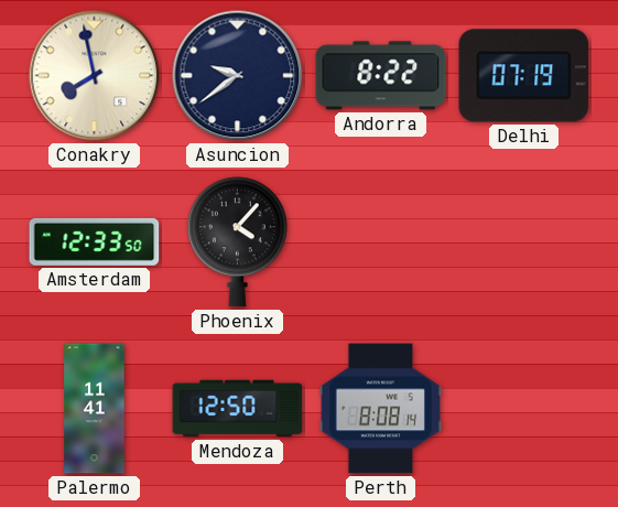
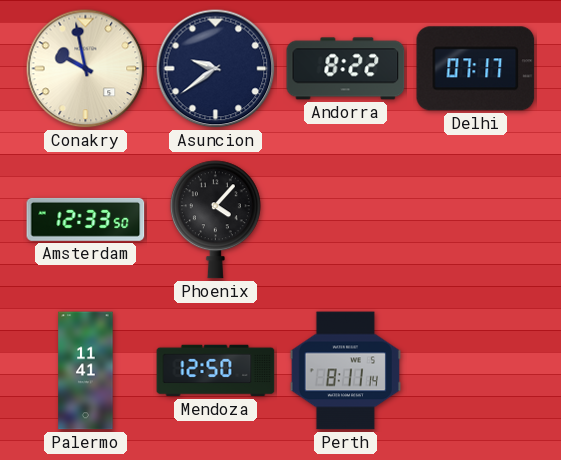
Conakry: 7:58 -> 9:58
Delhi: 07:19 -> 07:17
Perth: 8:08 -> 8:11
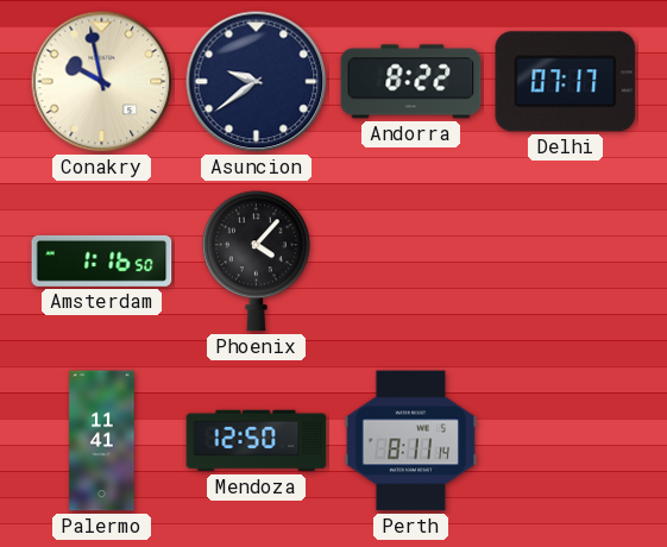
Amsterdam: 12:33 -> 1:16
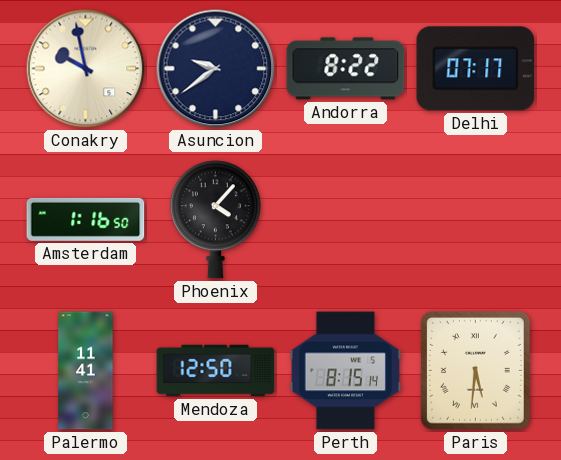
Perth: 8:11 -> 8:15
Paris: none -> 5:31
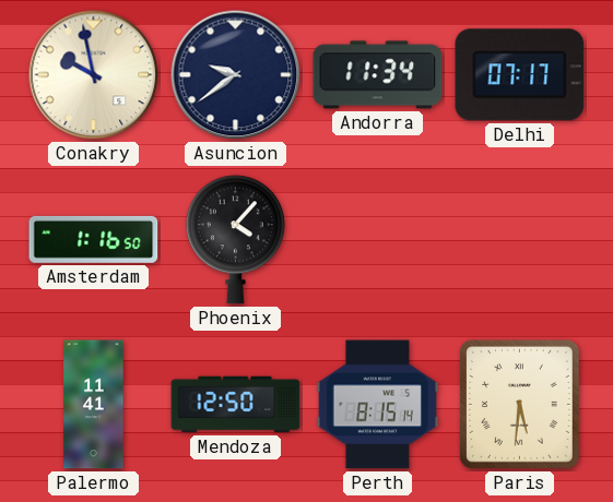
Andorra: 8:22 -> 11:34
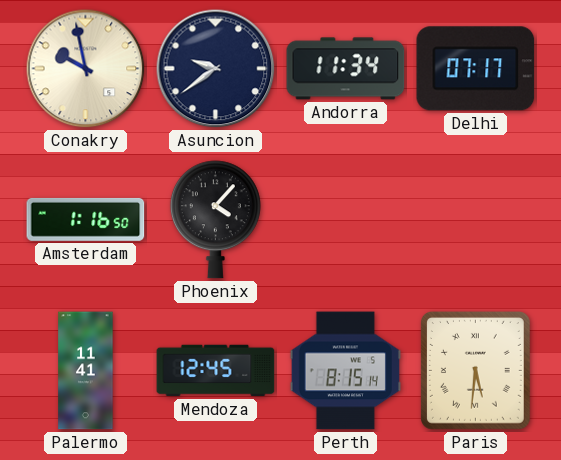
Mendoza: 12:50 -> 12:45
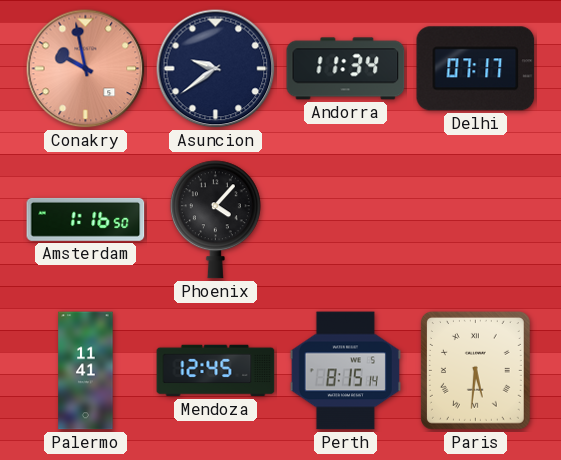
Conakry dial: cream -> salmon
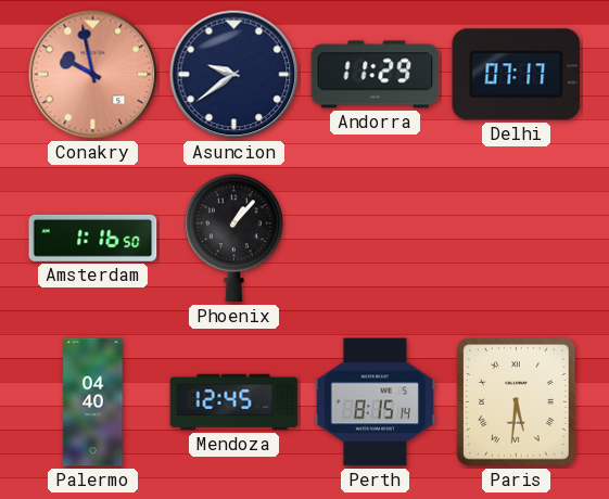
Andorra: 11:34 -> 11:29
Phoenix: 4:07 -> 1:07
Palermo: 11:41 -> 04:40
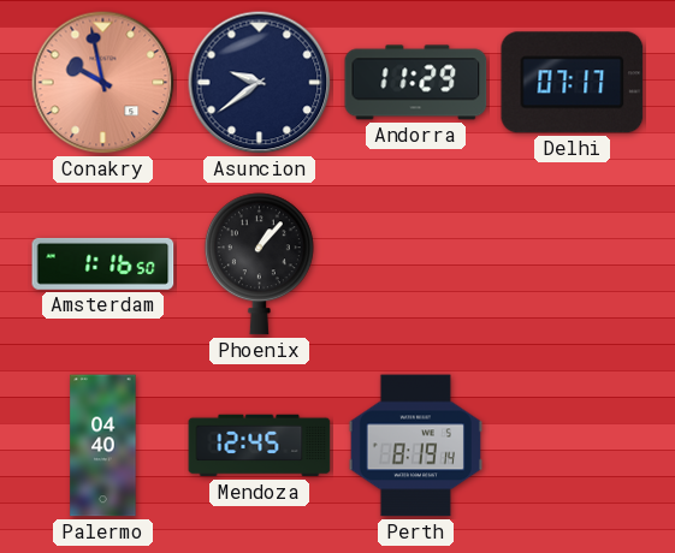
Perth: 8:15 -> 8:19
Paris: 5:31 -> none
